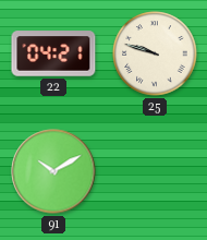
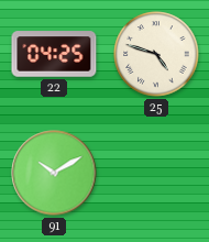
22: 04:21 -> 04:25
25: 9:48 -> 4:48
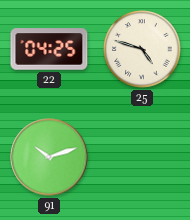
91: 10:10 -> 10:12
